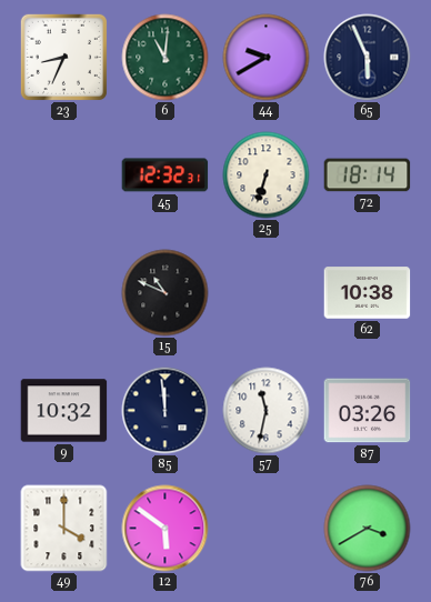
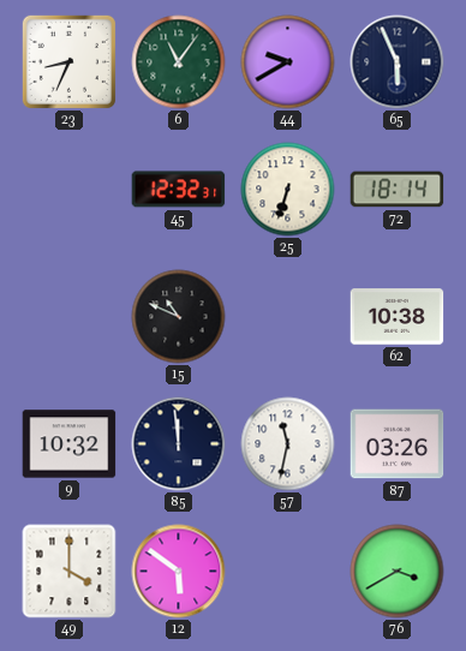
6: 11:01 -> 11:06
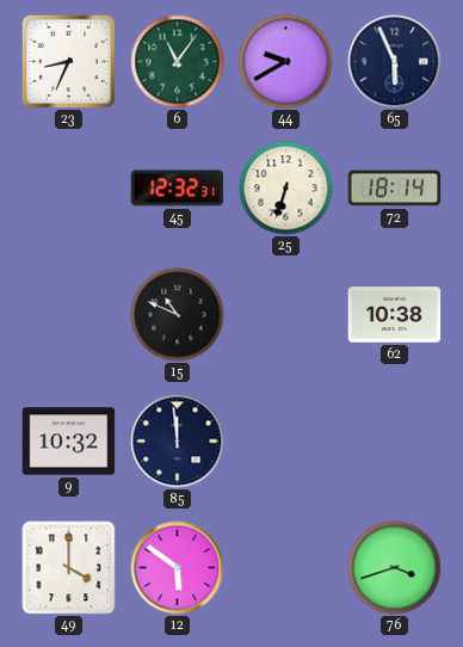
57: 11:32 -> none
87: 03:26 -> none
76: 3:40 -> 3:42
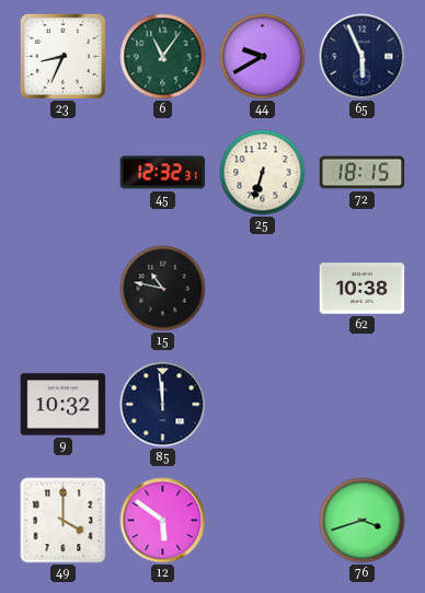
72: 18:14 -> 18:15
15: 10:49 -> 10:47
